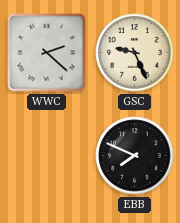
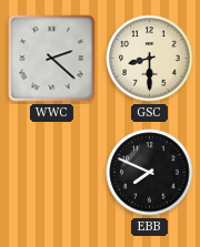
GSC: 9:26 -> 8:30
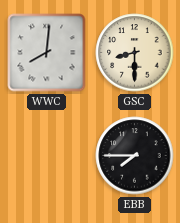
WWC: 2:22 -> 8:01
EBB: 7:49 -> 7:45
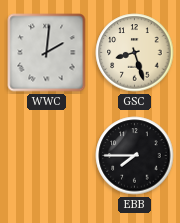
WWC: 8:01 -> 2:01
GSC: 8:30 -> 8:27
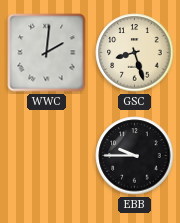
EBB: 7:45 -> 9:45
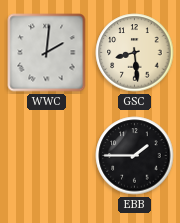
GSC: 8:27 -> 8:29
EBB: 9:45 -> 1:45
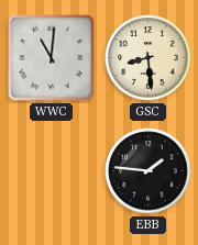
WWC: 2:01 -> 11:01
EBB: 1:45 -> 1:46
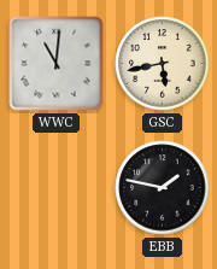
GSC: 8:29 -> 5:43
EBB: 1:46 -> 1:47
